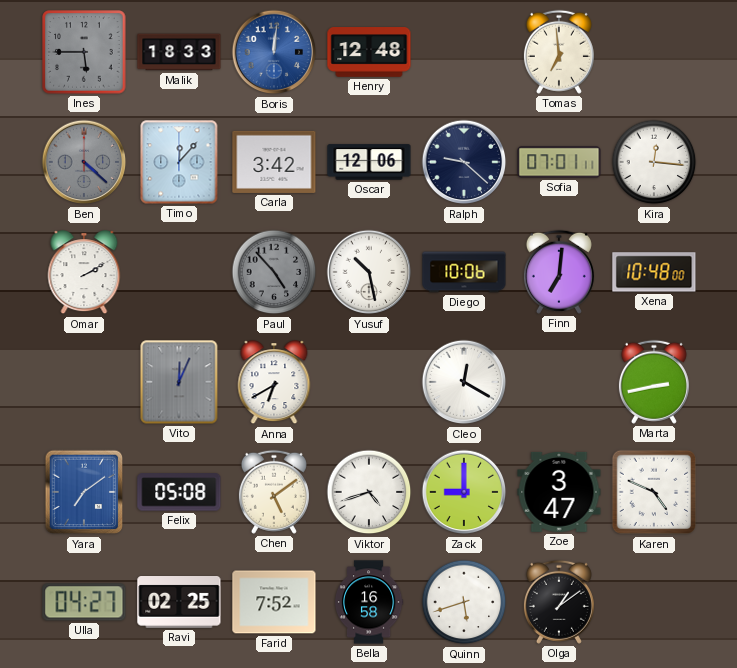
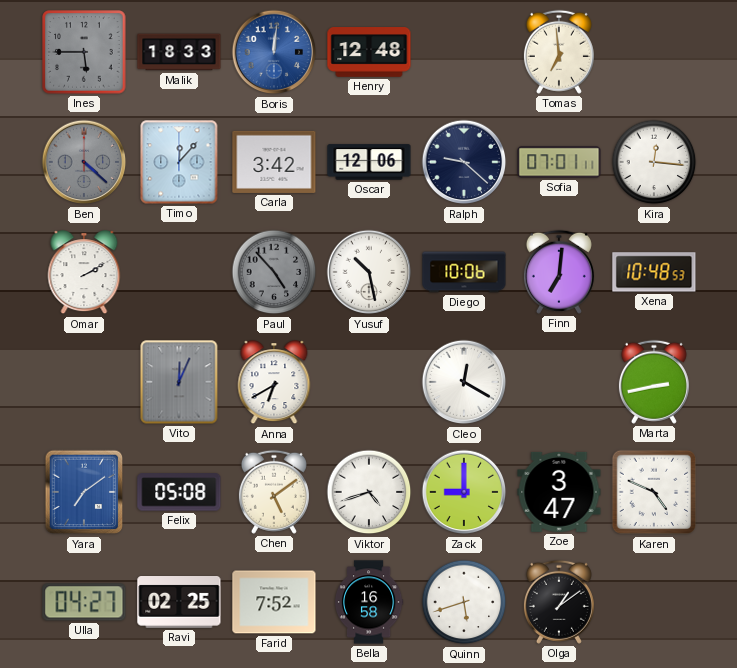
Xena: 10:48:00 -> 10:48:53
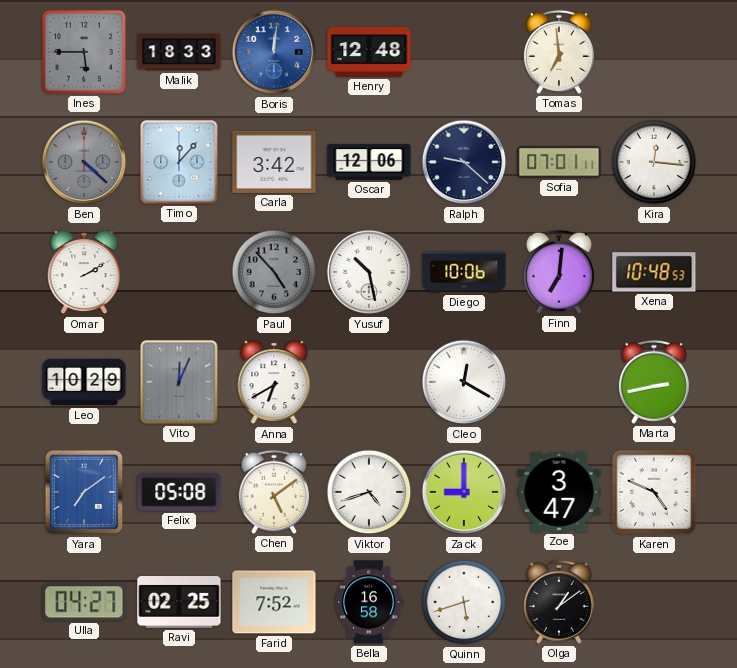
Leo: none -> 10:29
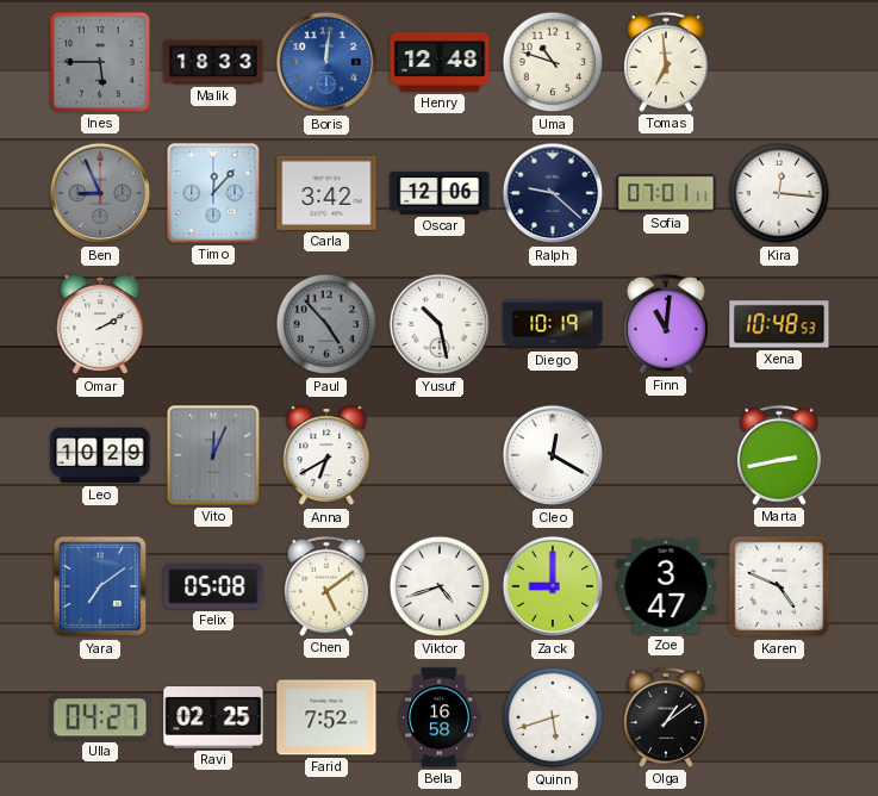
Uma: none -> 10:48
Ben: 4:22 -> 8:56
Diego: 10:06 -> 10:19
Finn: 7:01 -> 11:01
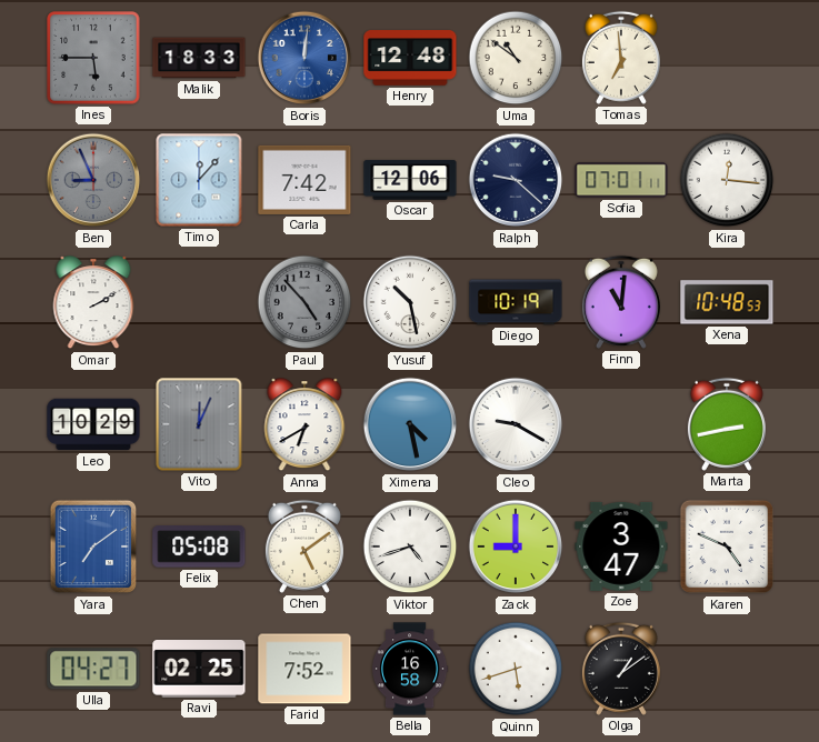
Uma: 10:48 -> 10:51
Carla: 3:42 -> 7:42
Ximena: none -> 4:28
Cleo: 12:20 -> 9:20
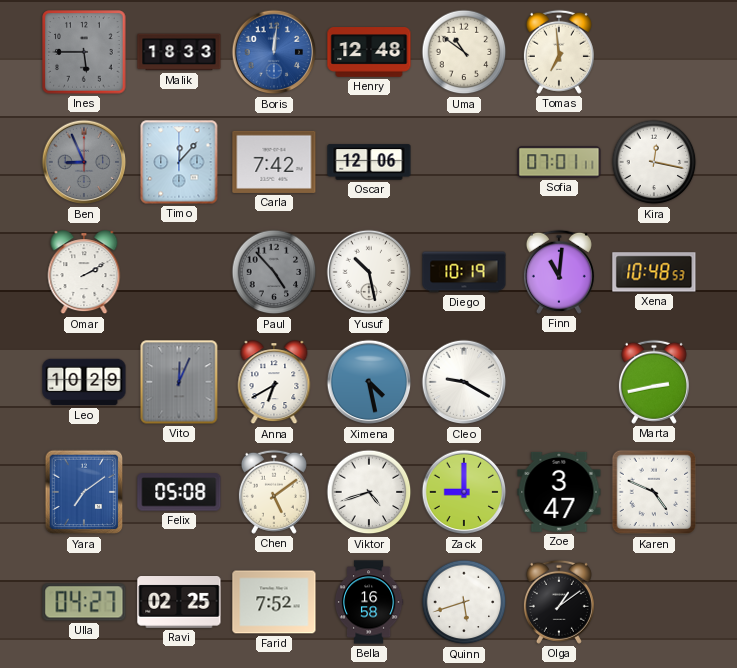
Ralph: 9:22 -> none
Kira: 12:16 -> 12:17
